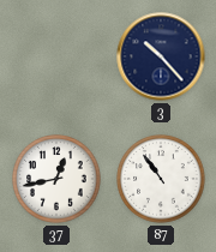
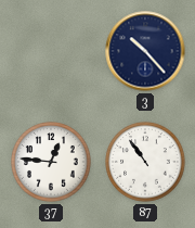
37: 12:43 -> 12:46
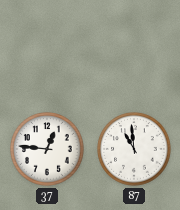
3: 10:23 -> none
87: 10:54 -> 10:59
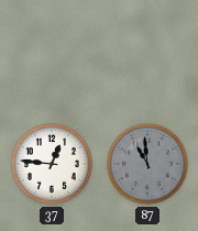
87 dial: white -> grey
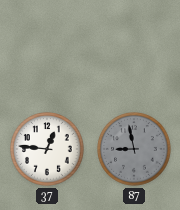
87: 10:59 -> 8:58
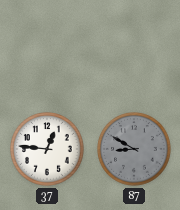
87: 8:58 -> 8:50
